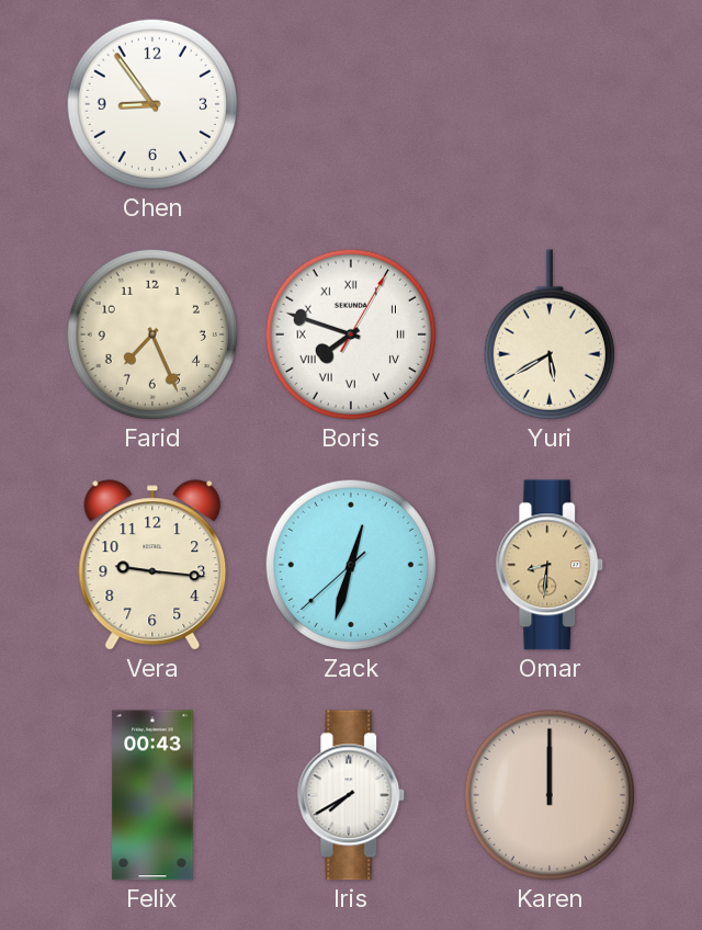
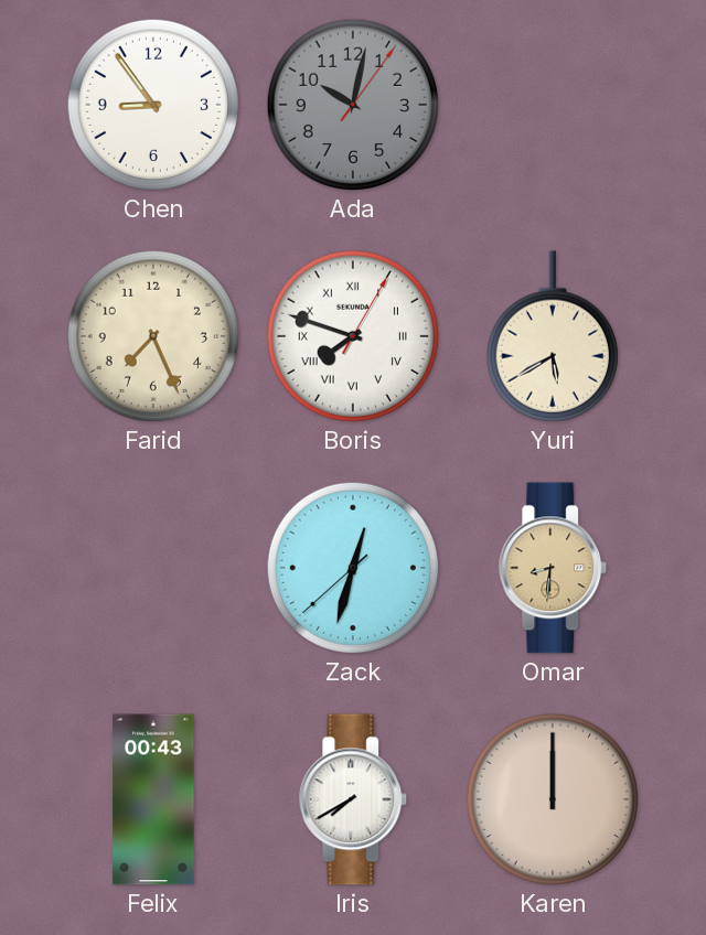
Ada: none -> 10:02
Vera: 9:16 -> none
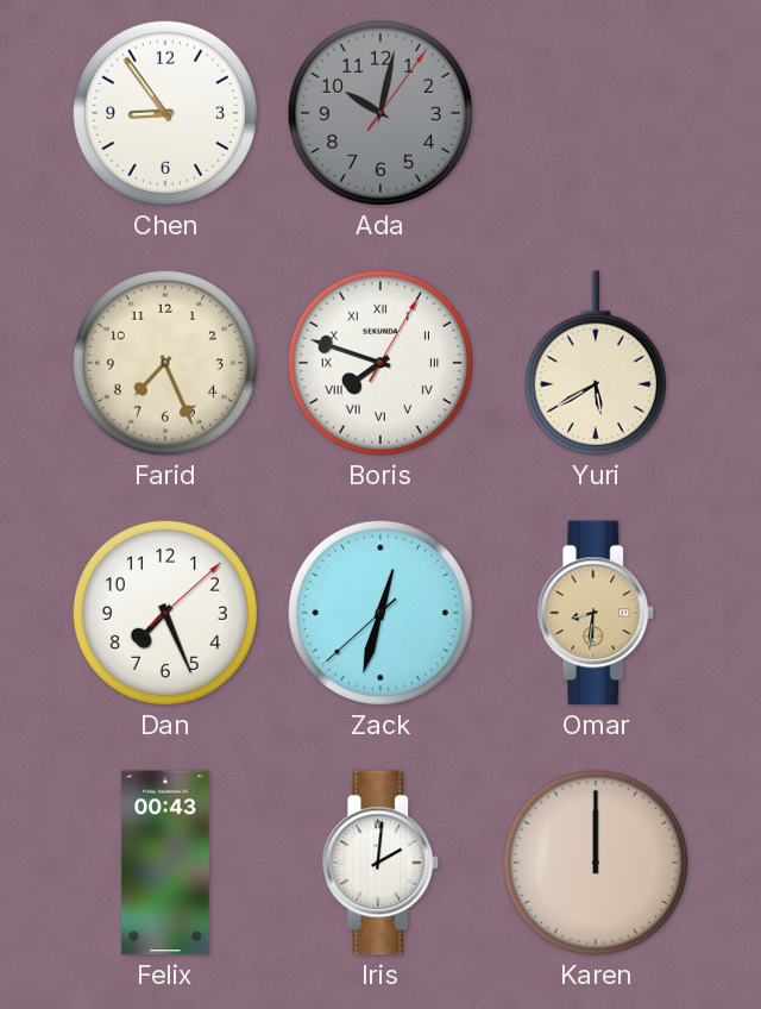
Dan: none -> 7:26
Iris: 7:40 -> 2:01
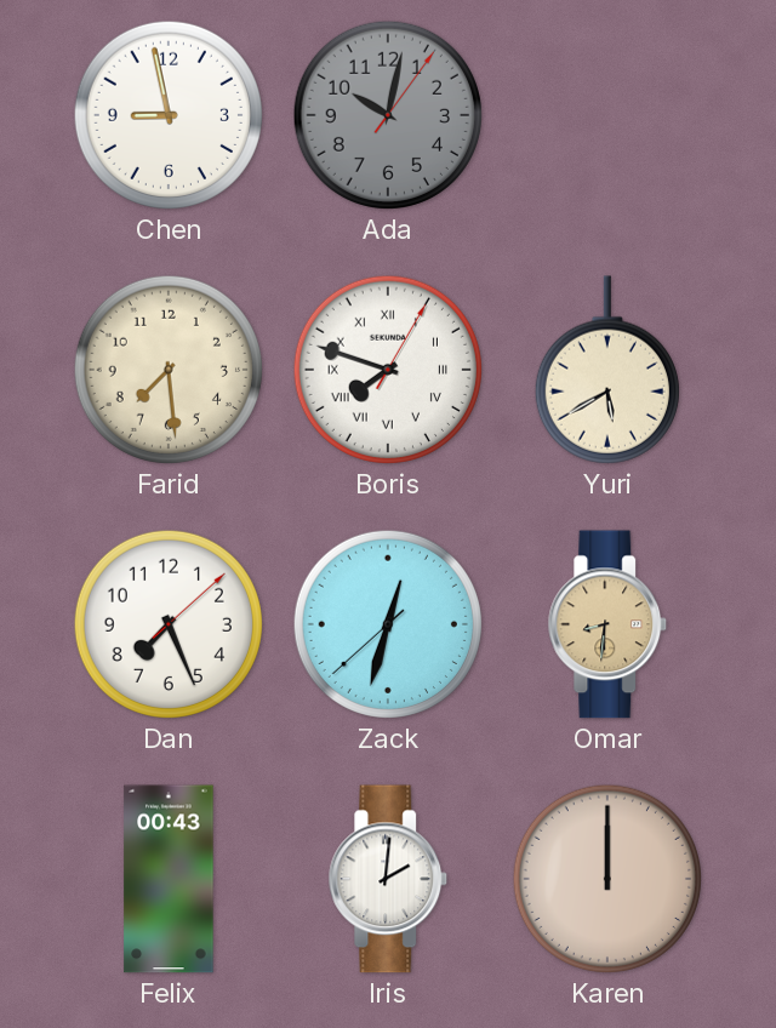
Chen: 8:54 -> 8:58
Farid: 7:26 -> 7:29
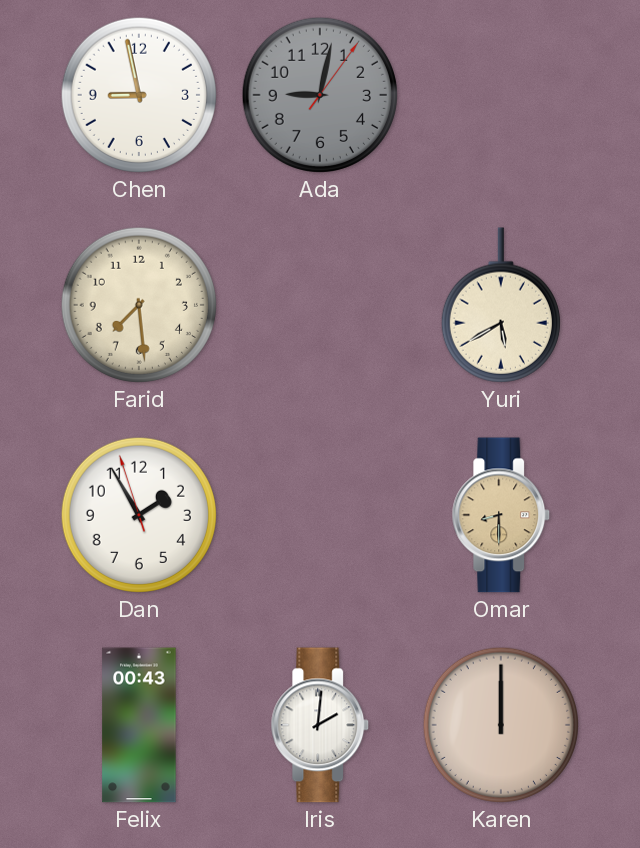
Ada: 10:02 -> 9:02
Boris: 7:48 -> none
Dan: 7:26 -> 1:54
Zack: 12:32 -> none
Omar: 8:31 -> 8:30
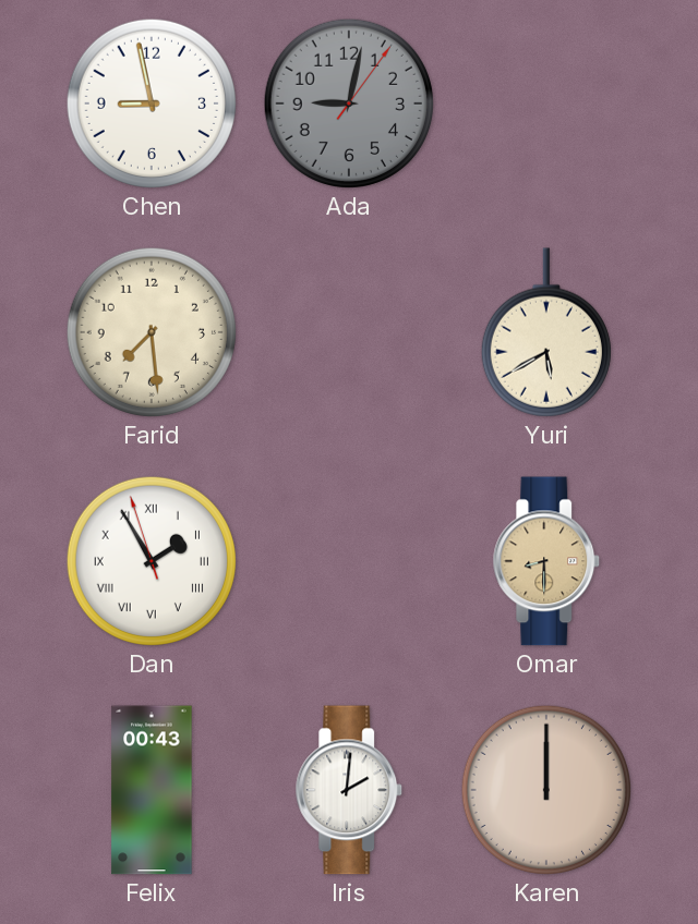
Dan numerals: Arabic -> Roman
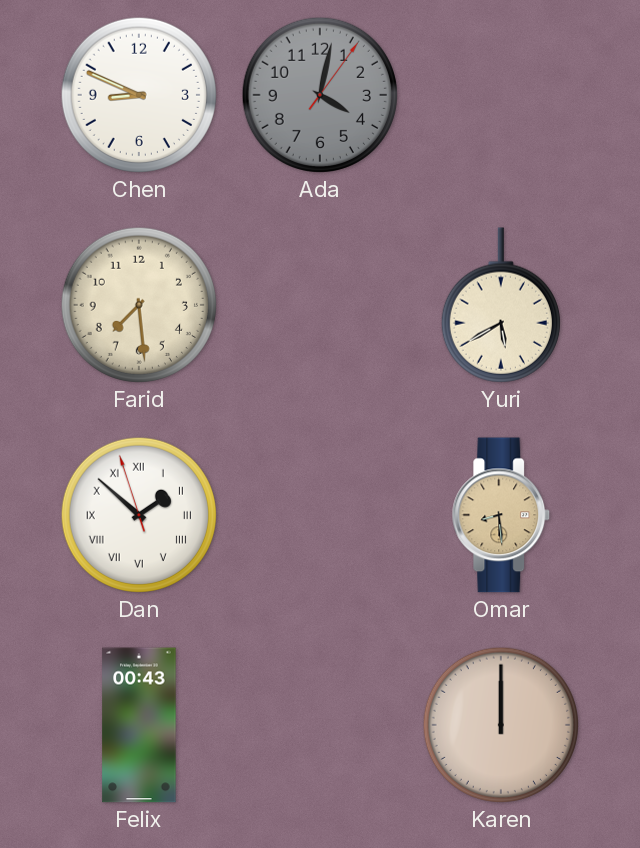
Chen: 8:58 -> 8:49
Ada: 9:02 -> 4:02
Dan: 1:54 -> 1:51
Omar: 8:30 -> 8:29
Iris: 2:01 -> none
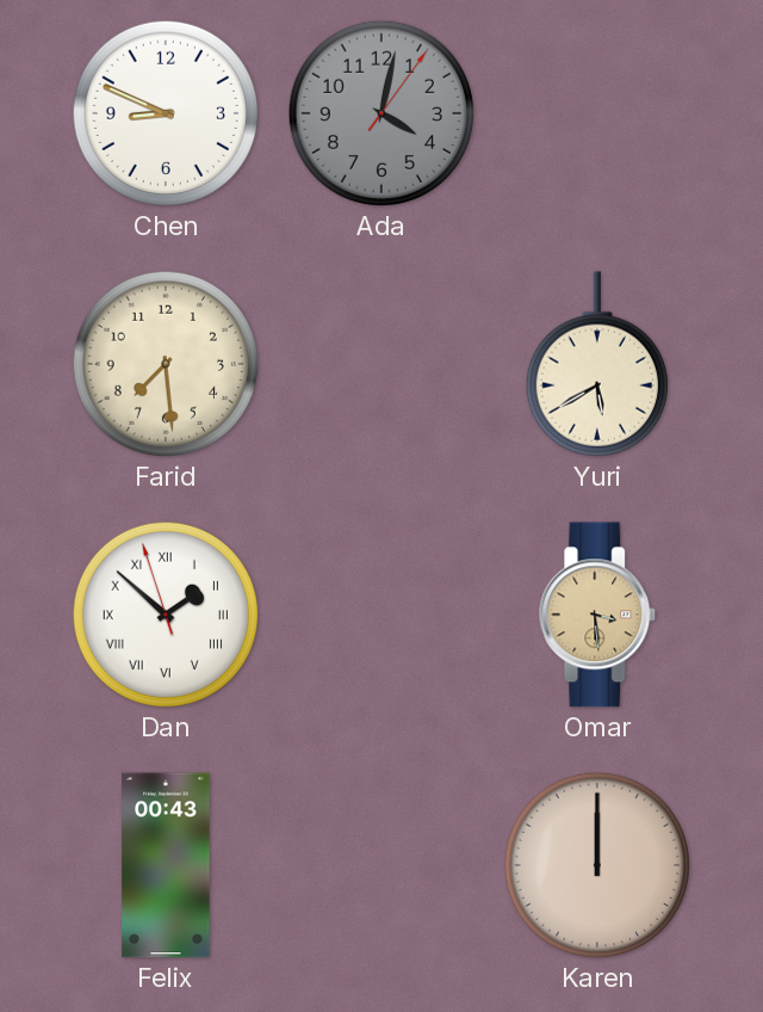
Omar: 8:29 -> 3:29
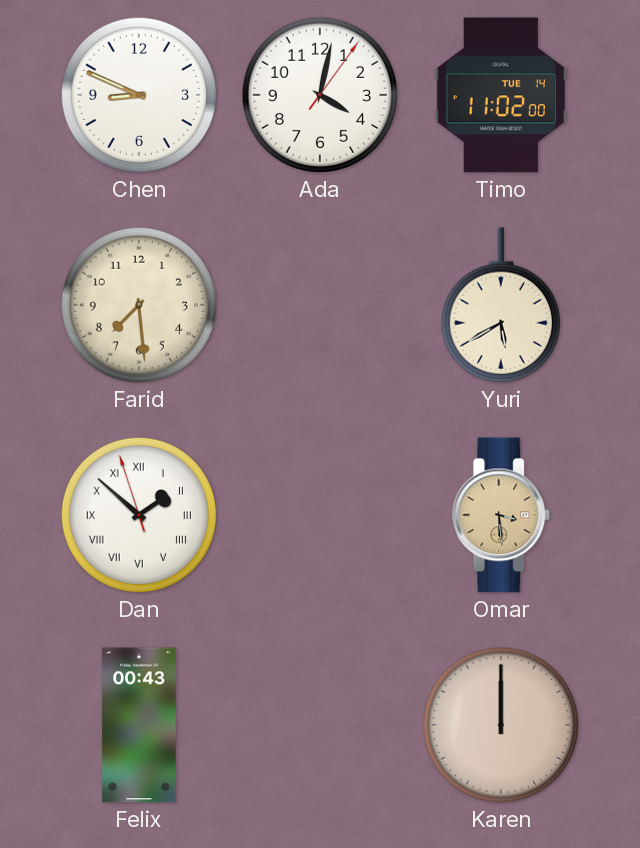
Ada dial: grey -> white
Timo: none -> 11:02
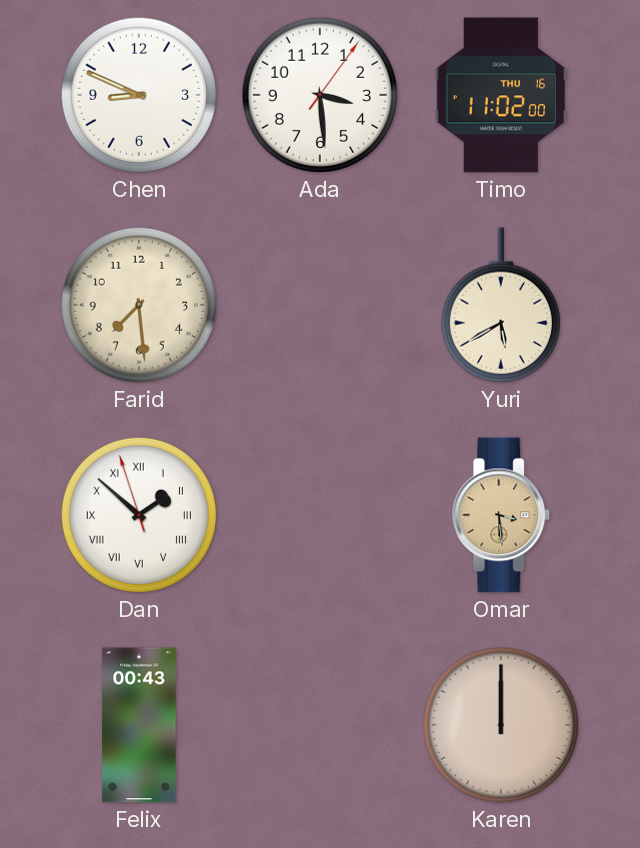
Ada: 4:02 -> 3:29
Timo date: TUE 14 -> THU 16
